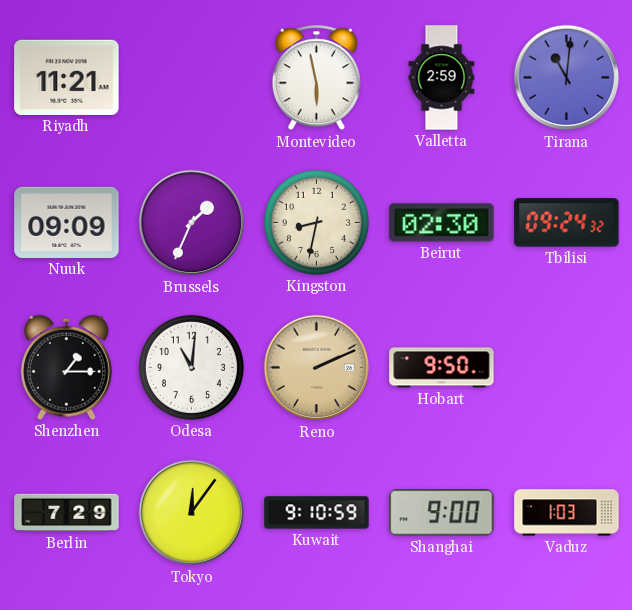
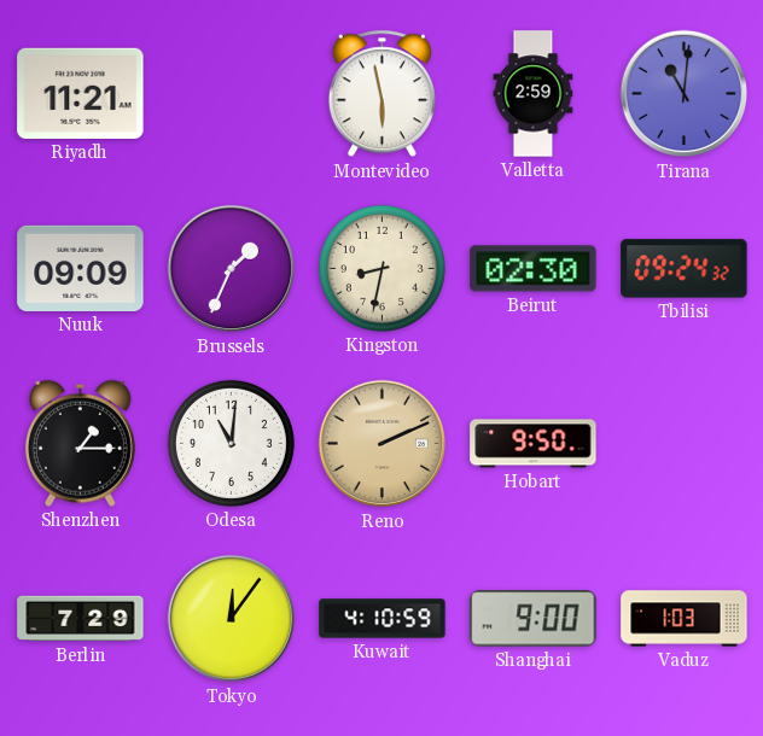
Kuwait: 9:10 -> 4:10
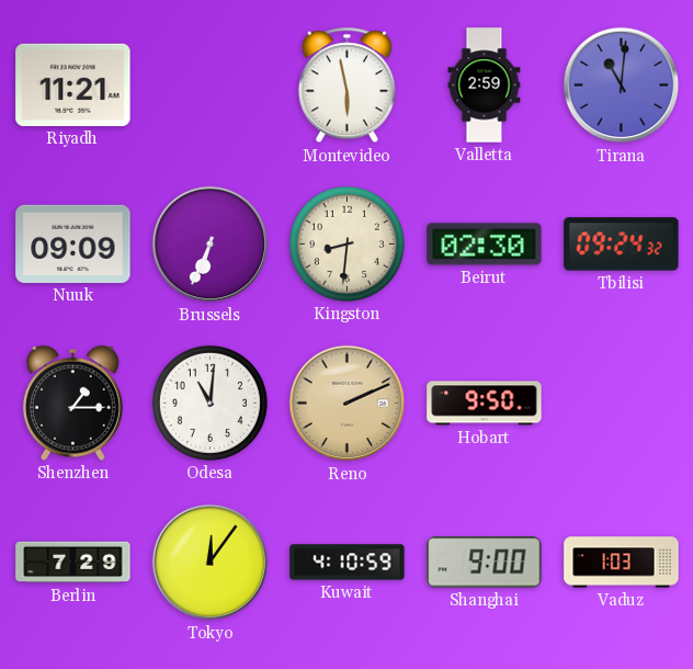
Brussels: 1:34 -> 6:34
Kingston: 8:32 -> 8:31
